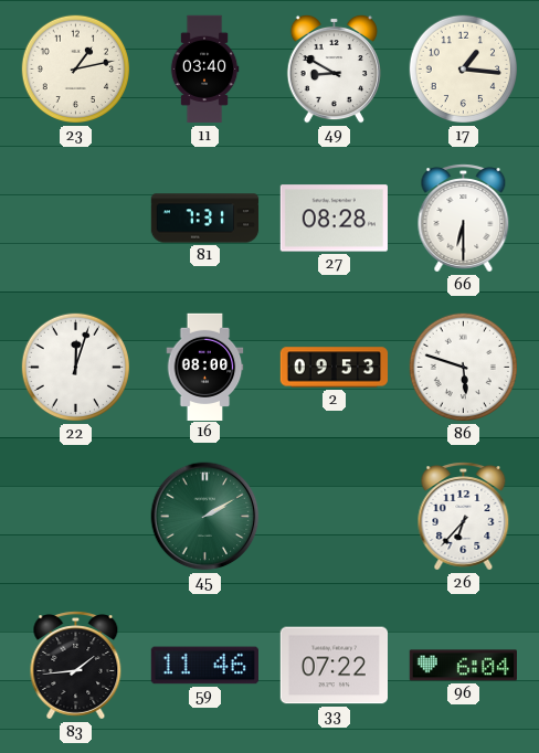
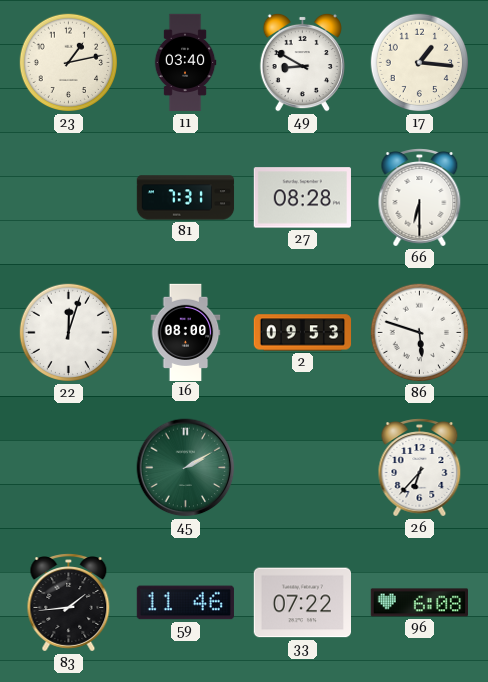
96: 6:04 -> 6:08
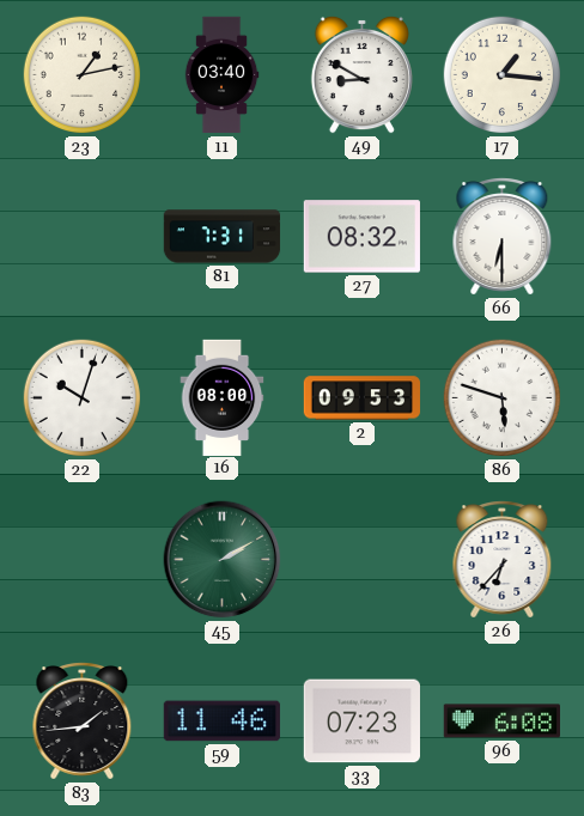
27: 08:28 -> 08:32
22: 12:03 -> 10:03
33: 07:22 -> 07:23
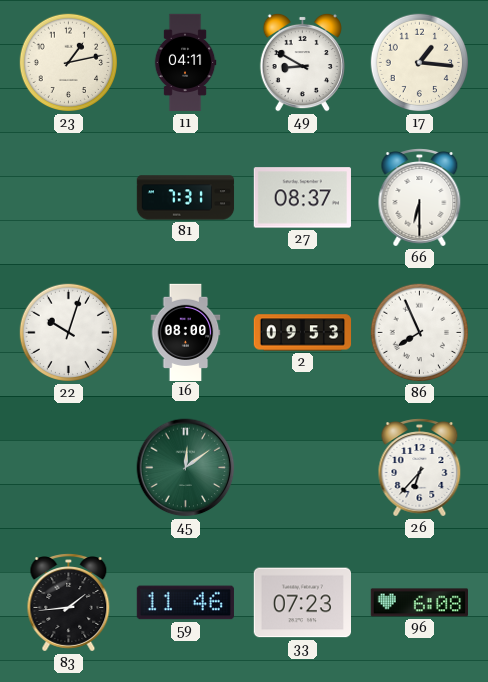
11: 03:40 -> 04:11
27: 08:32 -> 08:37
86: 5:48 -> 7:56
45: 2:10 -> 12:09
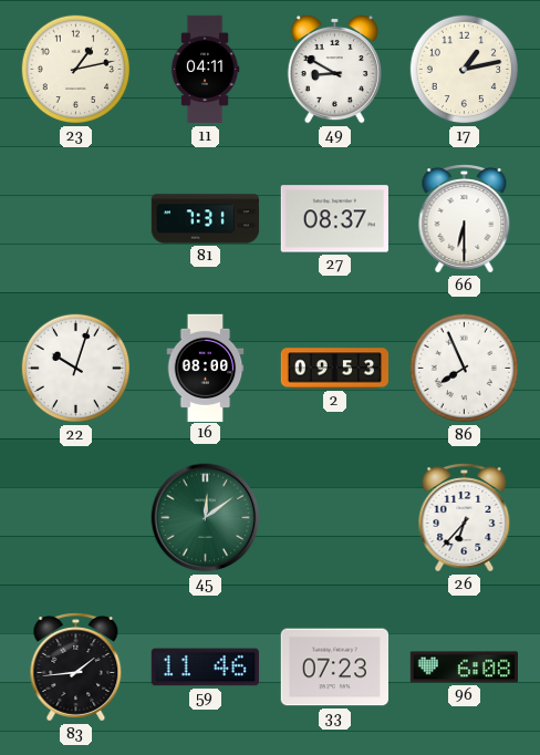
17: 1:16 -> 1:13
